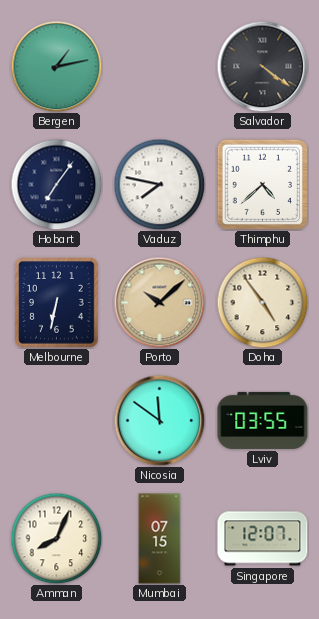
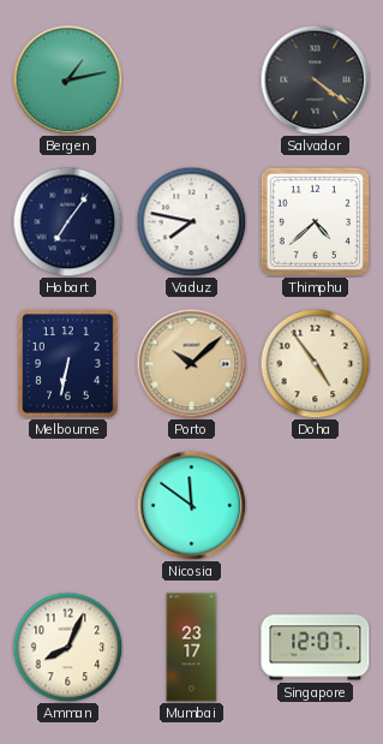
Lviv: 03:55 -> none
Mumbai: 07:15 -> 23:17
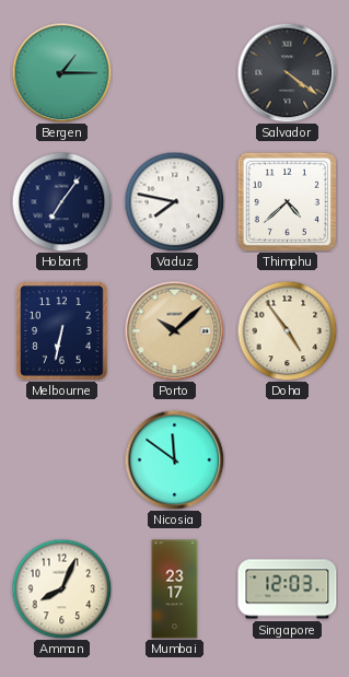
Bergen: 1:13 -> 1:15
Singapore: 12:07 -> 12:03
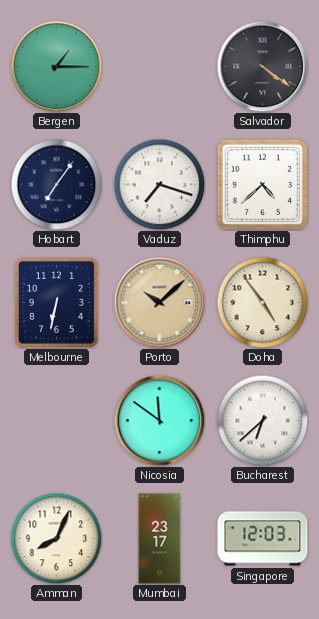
Vaduz: 7:47 -> 7:18
Bucharest: none -> 6:38
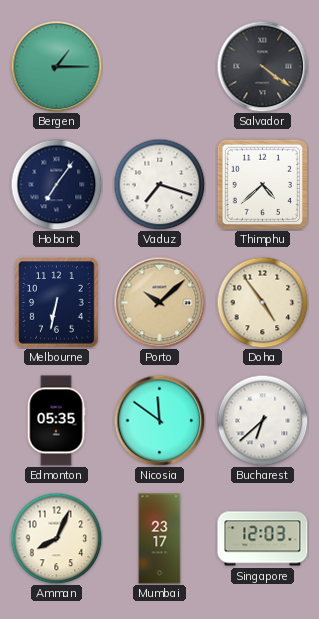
Edmonton: none -> 05:35
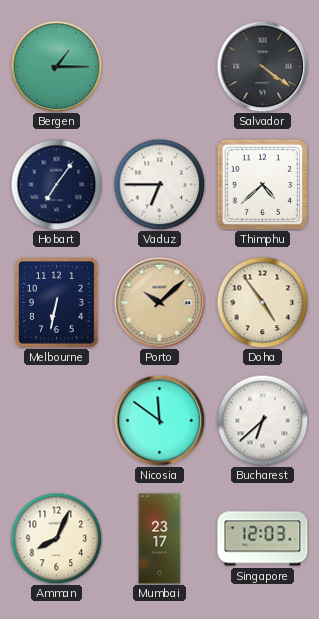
Vaduz: 7:18 -> 6:45
Edmonton: 05:35 -> none
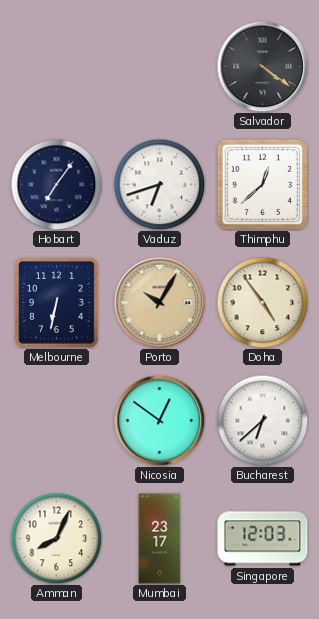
Bergen: 1:15 -> none
Vaduz: 6:45 -> 6:42
Thimphu: 4:38 -> 12:38
Porto: 10:08 -> 10:05
Nicosia: 11:51 -> 12:51
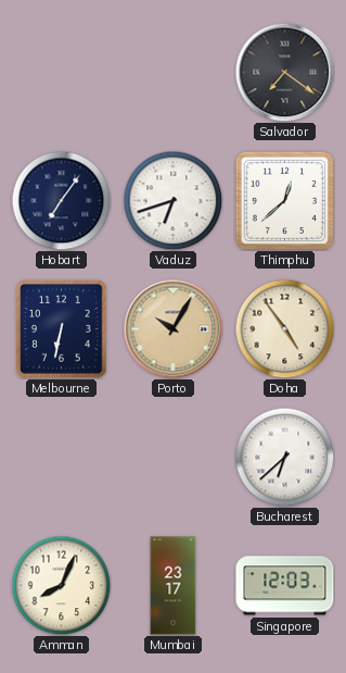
Salvador: 4:21 -> 7:21
Nicosia: 12:51 -> none
